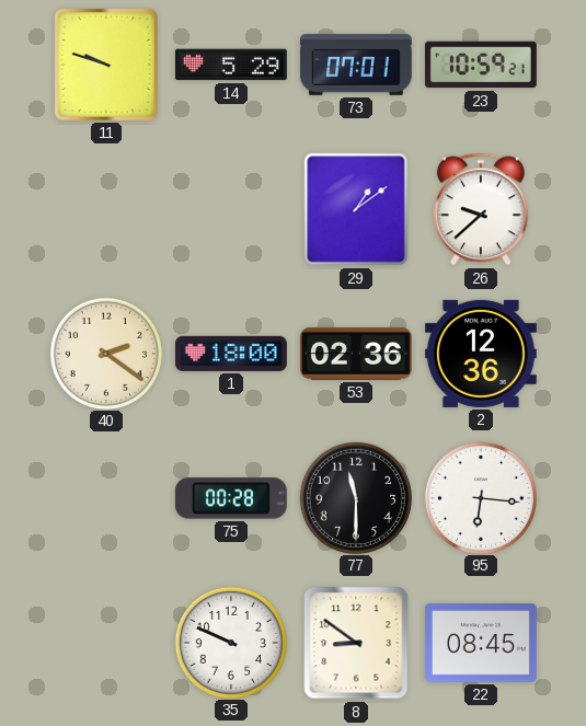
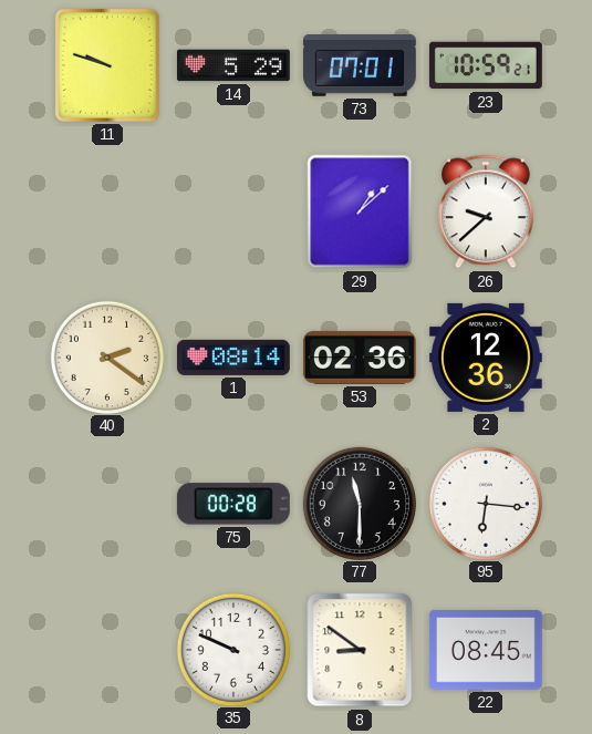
29: 1:09 -> 1:08
1: 18:00 -> 08:14
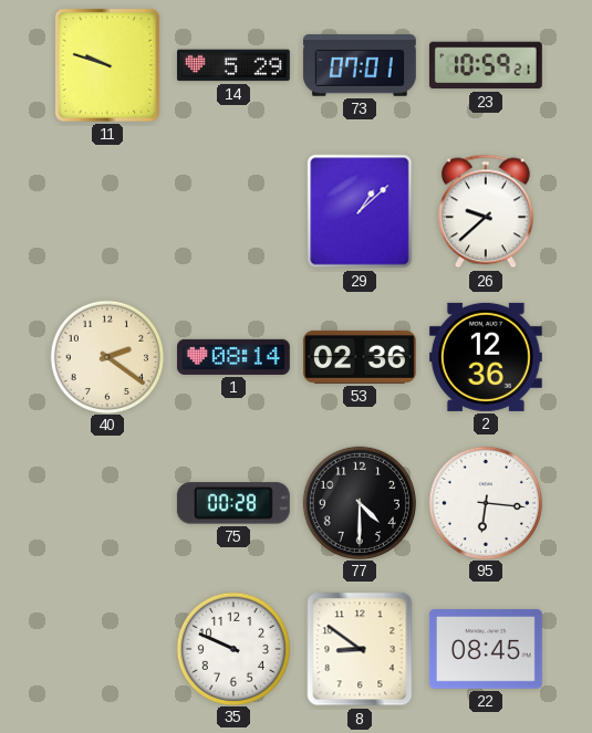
77: 11:30 -> 4:30
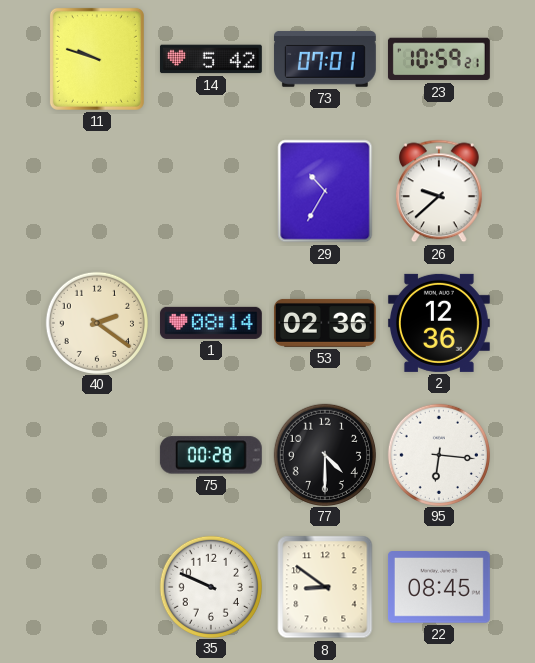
14: 5:29 -> 5:42
29: 1:08 -> 10:35
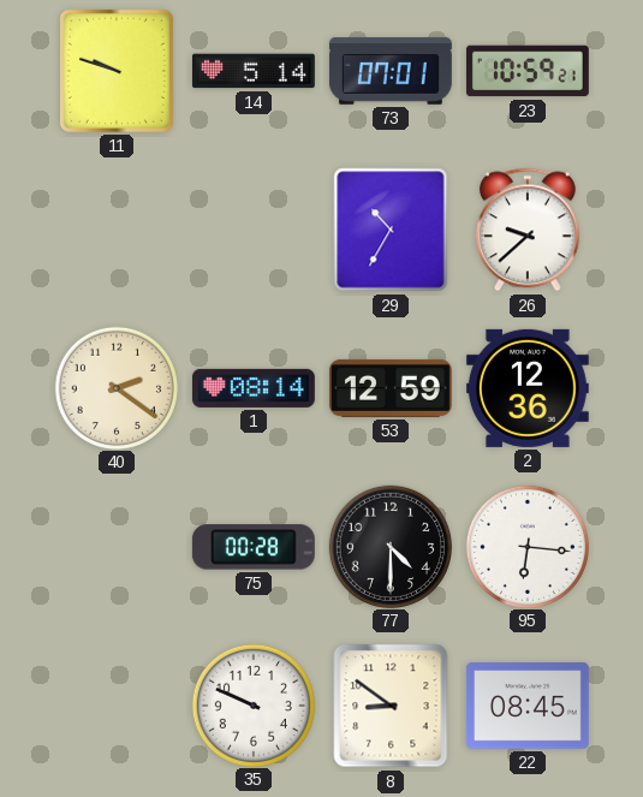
14: 5:42 -> 5:14
53: 02:36 -> 12:59
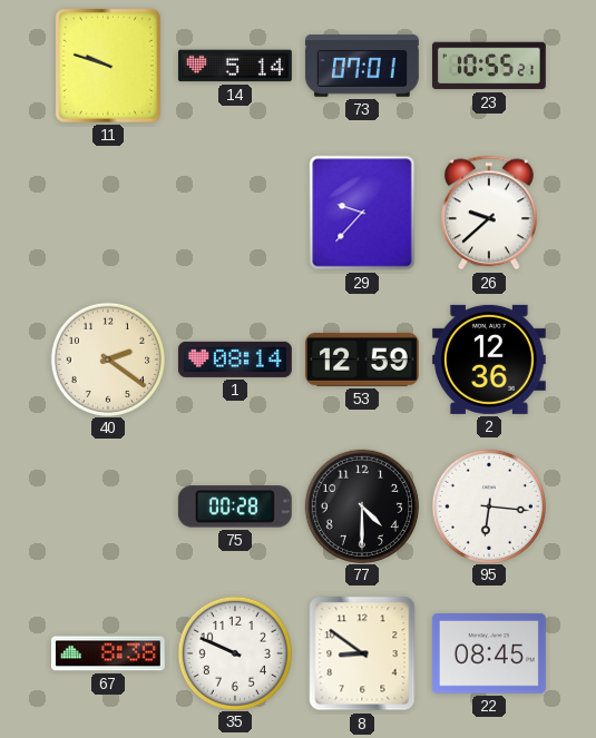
23: 10:59 -> 10:55
29: 10:35 -> 9:37
67: none -> 8:38
